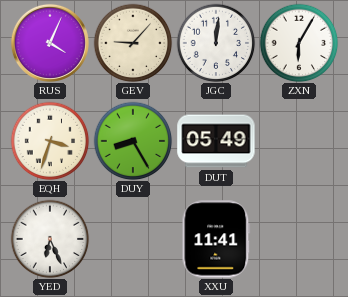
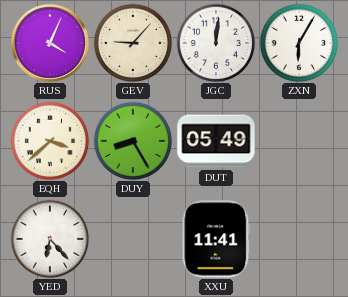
EQH: 3:33 -> 3:38
YED: 6:26 -> 6:23
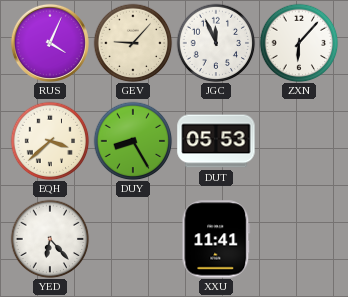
JGC: 12:01 -> 11:56
ZXN: 6:05 -> 6:07
DUT: 05:49 -> 05:53
